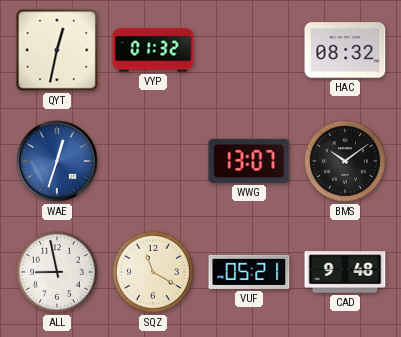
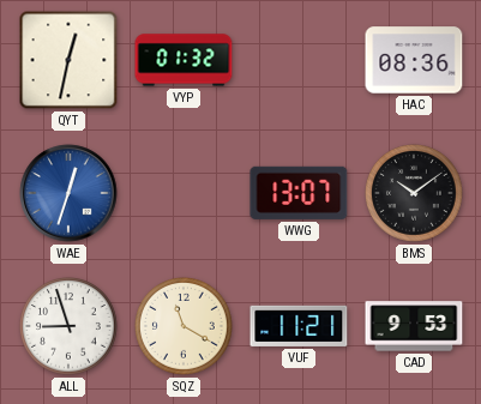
HAC: 08:32 -> 08:36
ALL: 8:58 -> 8:57
VUF: 05:21 -> 11:21
CAD: 9:48 -> 9:53
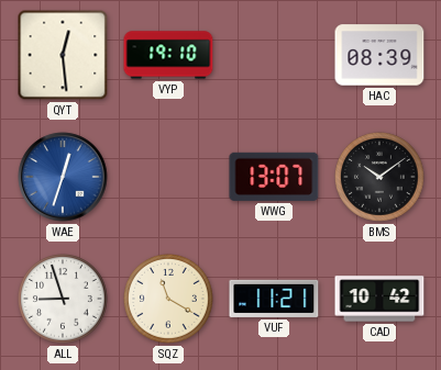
QYT: 12:32 -> 12:29
VYP: 01:32 -> 19:10
HAC: 08:36 -> 08:39
CAD: 9:53 -> 10:42
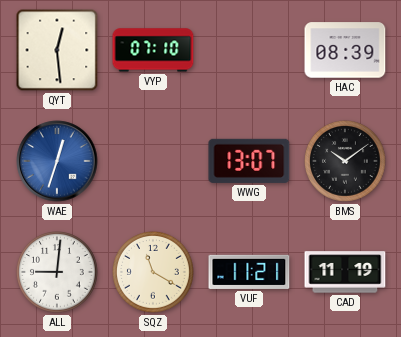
VYP: 19:10 -> 07:10
ALL: 8:57 -> 9:01
CAD: 10:42 -> 11:19
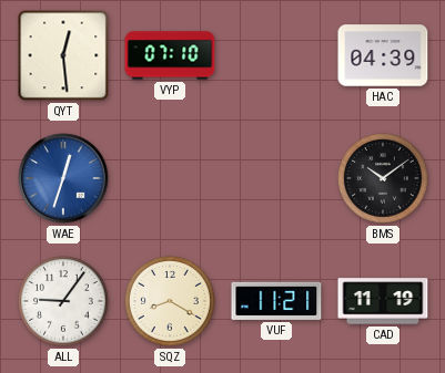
HAC: 08:39 -> 04:39
WWG: 13:07 -> none
ALL: 9:01 -> 9:06
SQZ: 11:20 -> 8:20
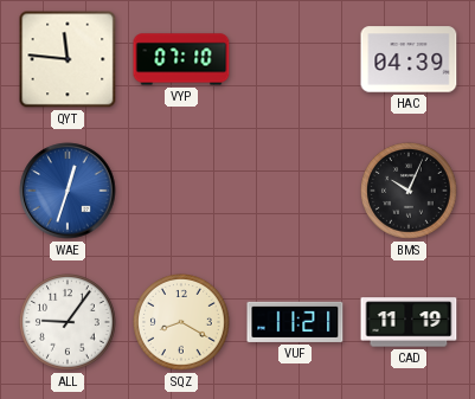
QYT: 12:29 -> 11:46
BMS: 10:09 -> 10:04
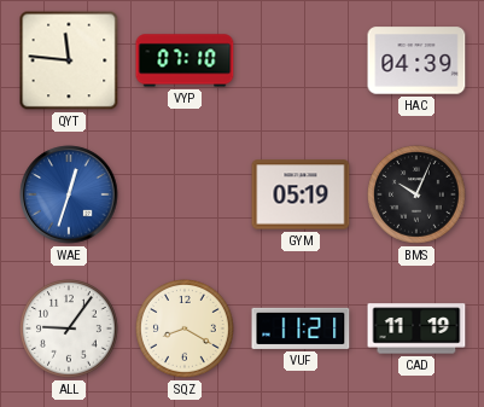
GYM: none -> 05:19
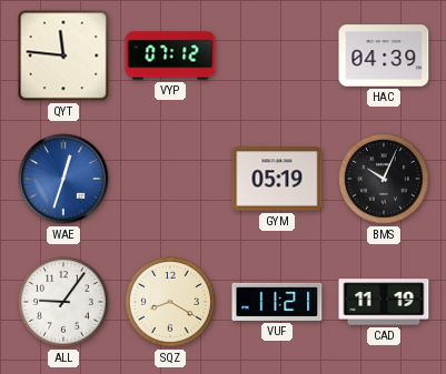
VYP: 07:10 -> 07:12
